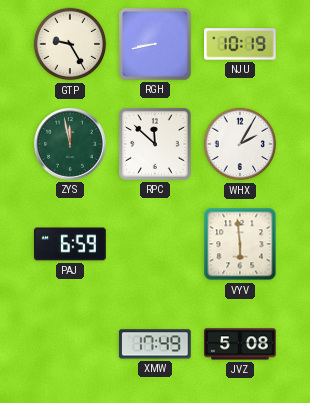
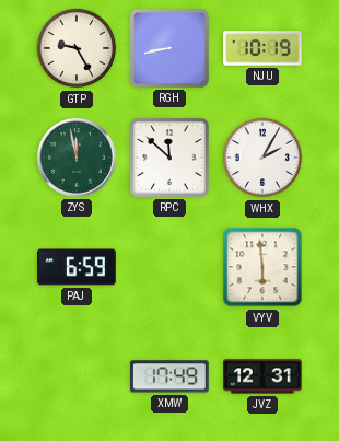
JVZ: 5:08 -> 12:31
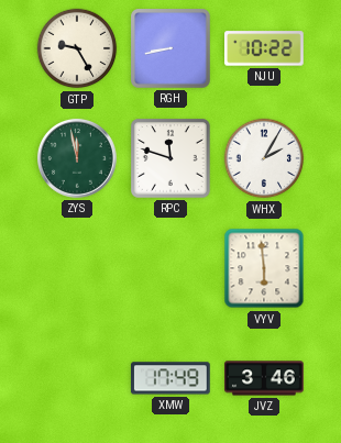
NJU: 10:19 -> 10:22
RPC: 11:52 -> 11:48
PAJ: 6:59 -> none
JVZ: 12:31 -> 3:46
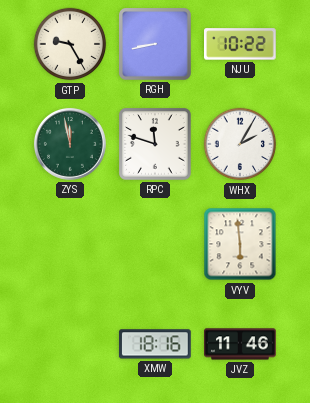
XMW: 17:49 -> 18:16
JVZ: 3:46 -> 11:46
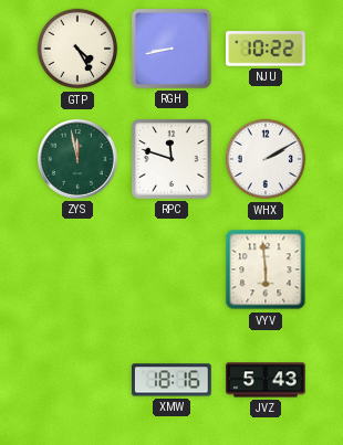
GTP: 9:25 -> 4:25
WHX: 2:05 -> 2:10
JVZ: 11:46 -> 5:43
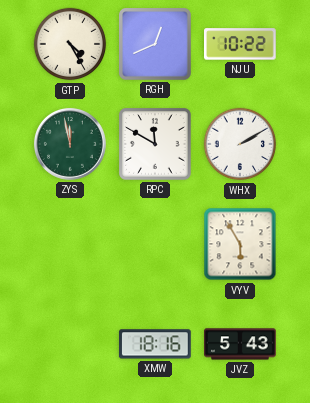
RGH: 8:43 -> 12:41
RPC: 11:48 -> 11:50
VYV: 5:59 -> 5:55
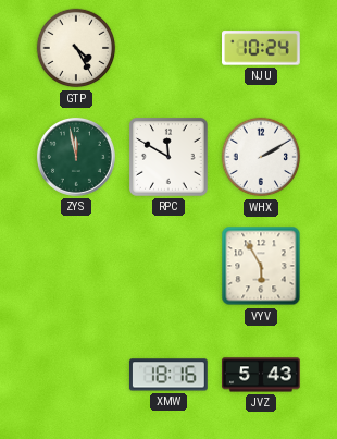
RGH: 12:41 -> none
NJU: 10:22 -> 10:24
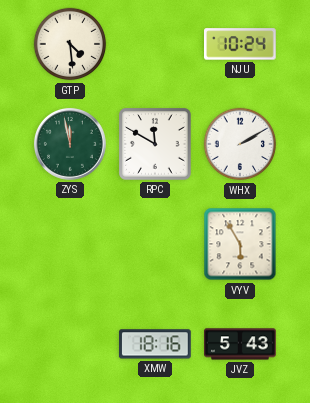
GTP: 4:25 -> 4:29
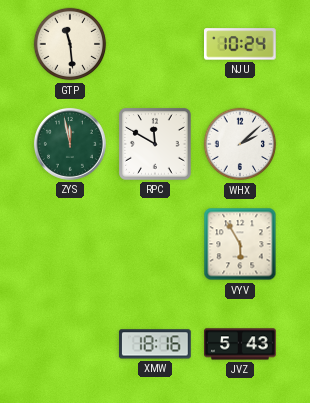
GTP: 4:29 -> 11:29
WHX: 2:10 -> 2:08
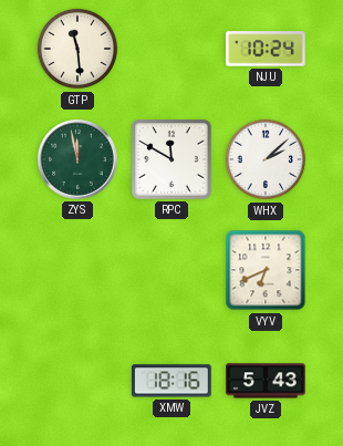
VYV: 5:55 -> 6:41
